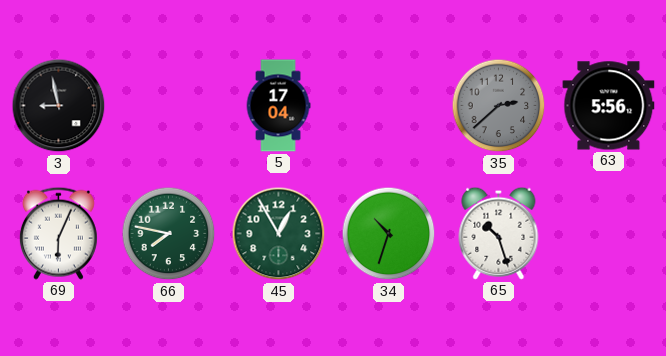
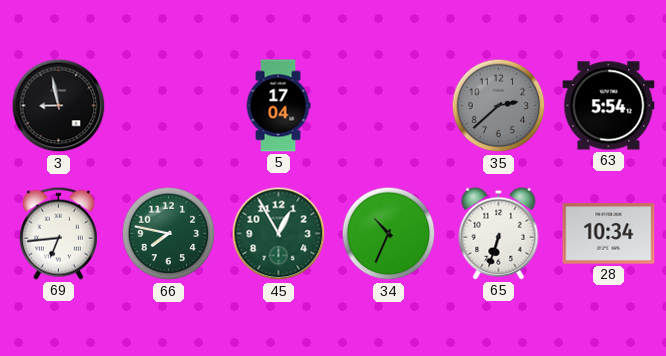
63: 5:56 -> 5:54
69: 6:04 -> 6:44
34: 10:33 -> 10:34
65: 10:27 -> 6:33
28: none -> 10:34
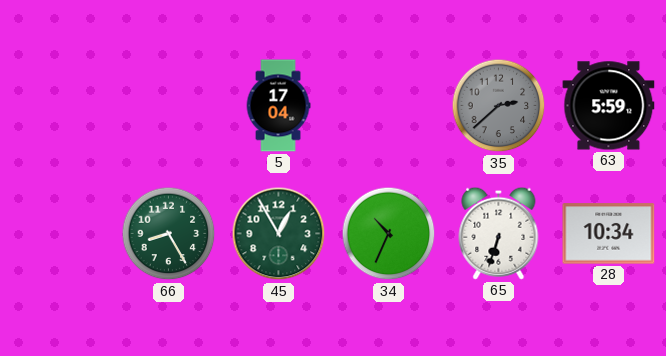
3: 8:58 -> none
63: 5:54 -> 5:59
69: 6:44 -> none
66: 7:47 -> 8:25
